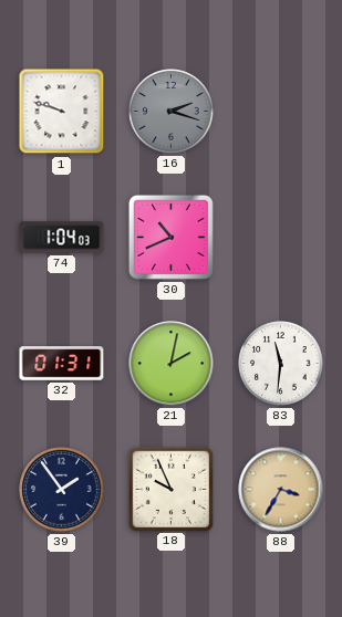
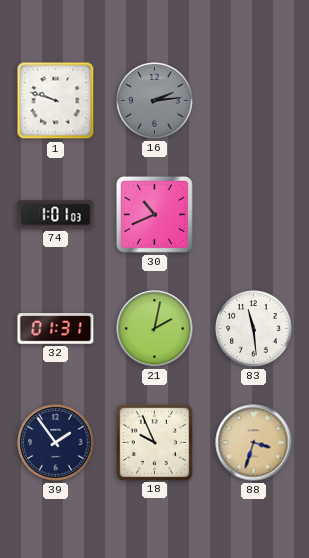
16: 2:18 -> 2:14
74: 1:04 -> 1:01
83: 11:31 -> 11:29
88: 3:35 -> 3:33
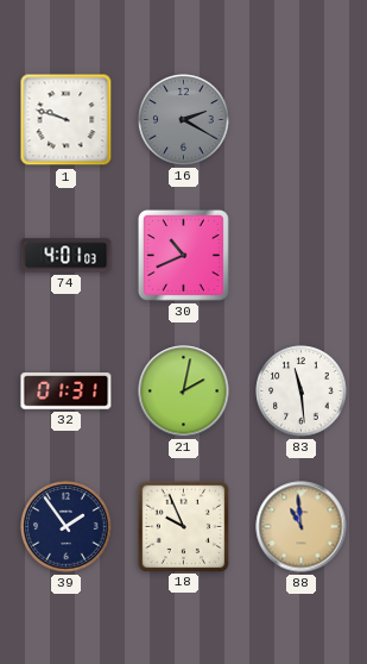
16: 2:14 -> 2:20
74: 1:01 -> 4:01
88: 3:33 -> 10:59
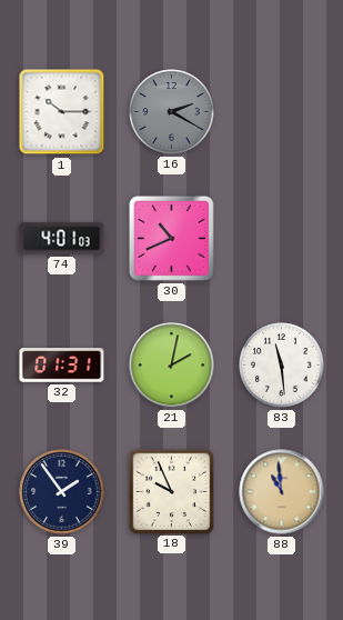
1: 9:48 -> 10:15
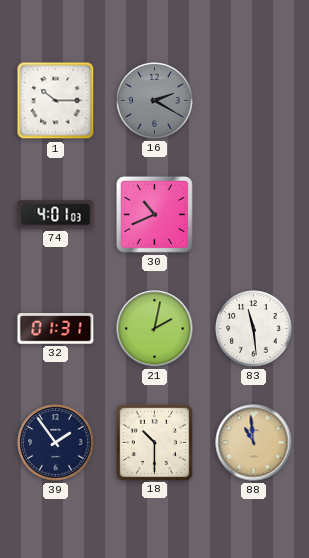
18: 9:56 -> 10:30
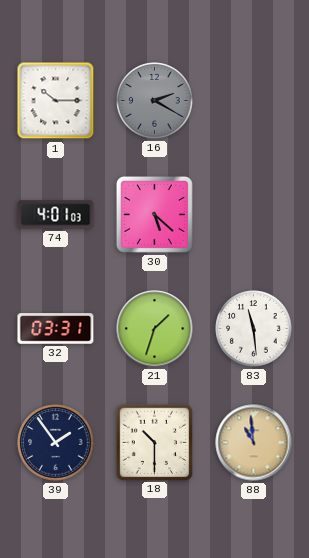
30: 10:41 -> 5:22
32: 01:31 -> 03:31
21: 2:02 -> 1:33
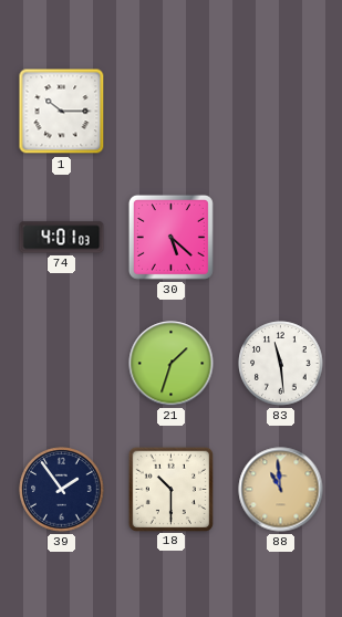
16: 2:20 -> none
32: 03:31 -> none
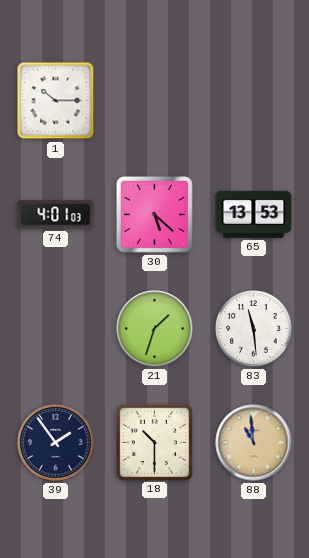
65: none -> 13:53
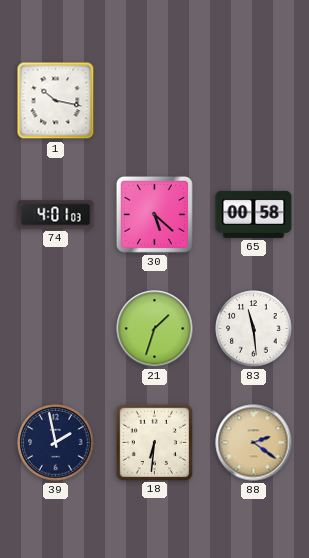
1: 10:15 -> 10:17
65: 13:53 -> 00:58
39: 1:54 -> 1:58
18: 10:30 -> 6:31
88: 10:59 -> 2:21
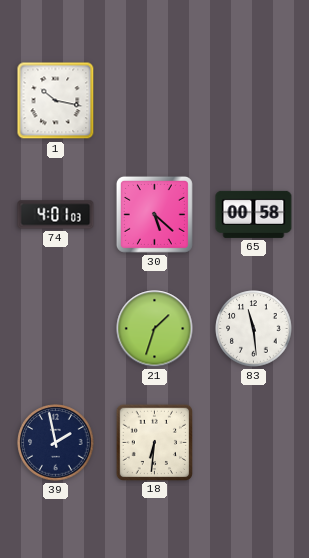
88: 2:21 -> none
